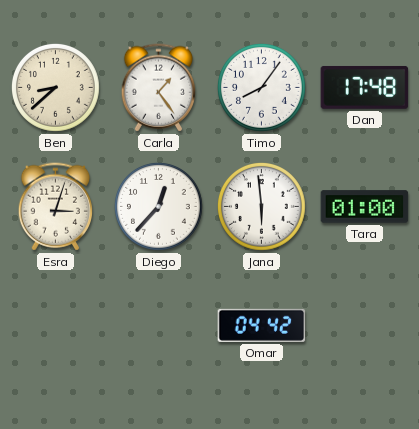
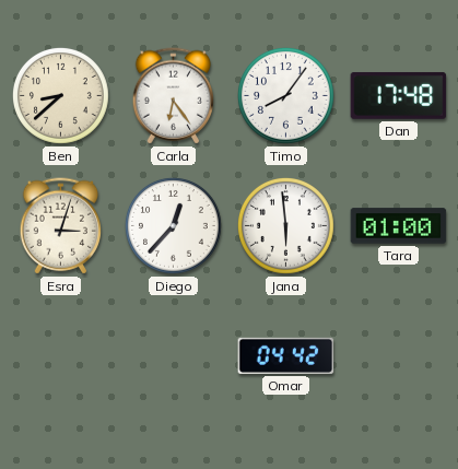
Carla: 1:24 -> 6:24
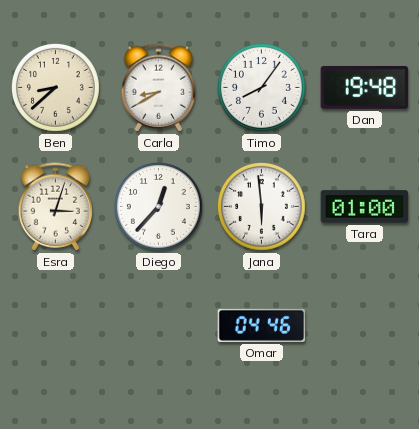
Carla: 6:24 -> 8:40
Dan: 17:48 -> 19:48
Omar: 04:42 -> 04:46
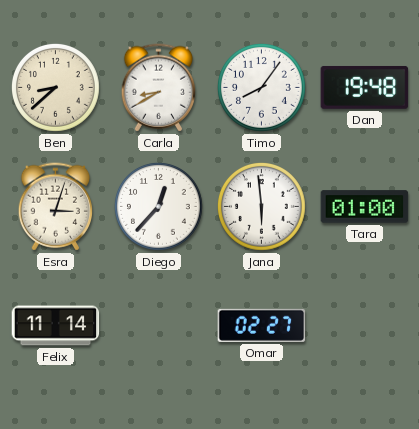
Felix: none -> 11:14
Omar: 04:46 -> 02:27
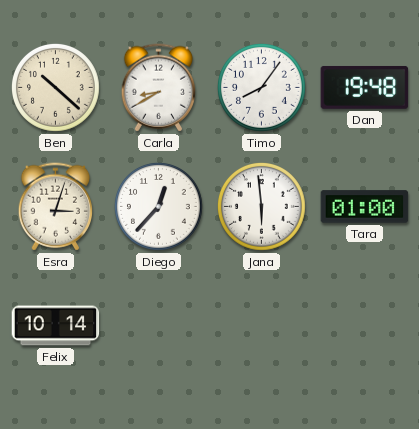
Ben: 8:38 -> 10:22
Felix: 11:14 -> 10:14
Omar: 02:27 -> none
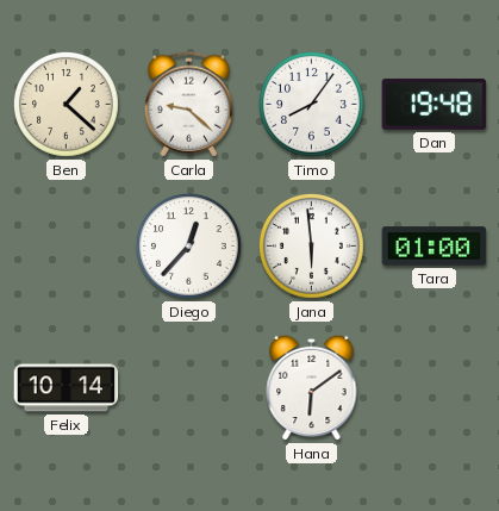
Ben: 10:22 -> 1:22
Carla: 8:40 -> 9:22
Esra: 3:03 -> none
Hana: none -> 6:09
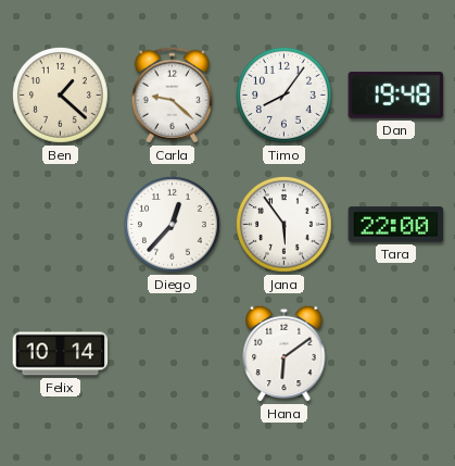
Jana: 5:59 -> 5:54
Tara: 01:00 -> 22:00
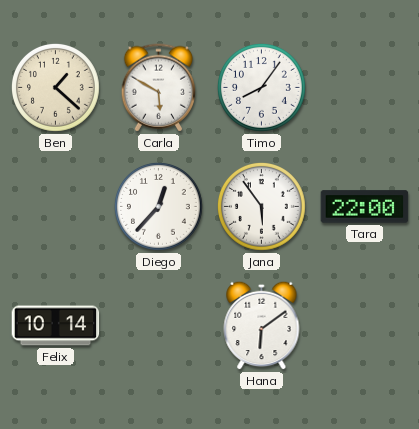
Carla: 9:22 -> 5:50
Dan: 19:48 -> none
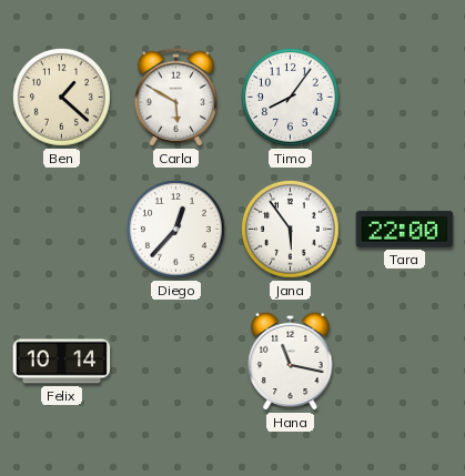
Hana: 6:09 -> 11:17
